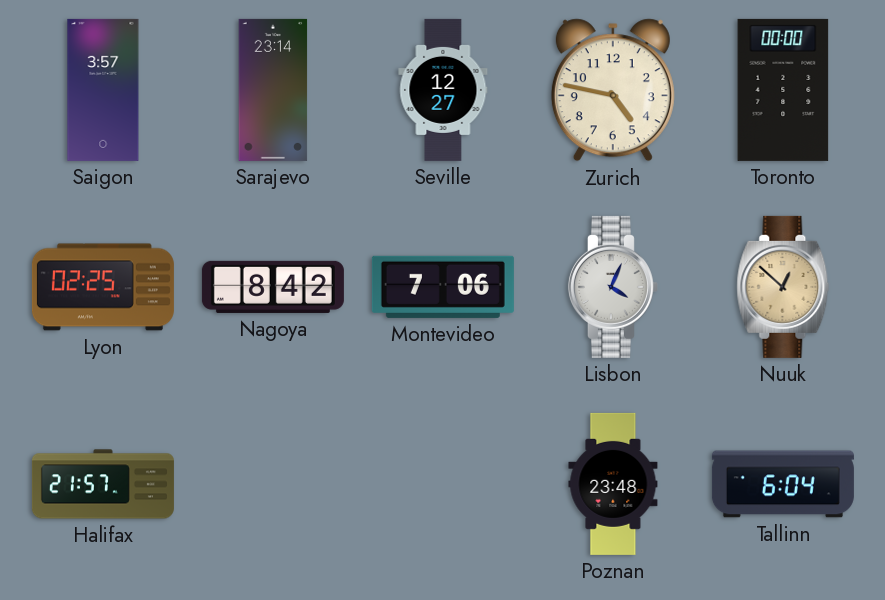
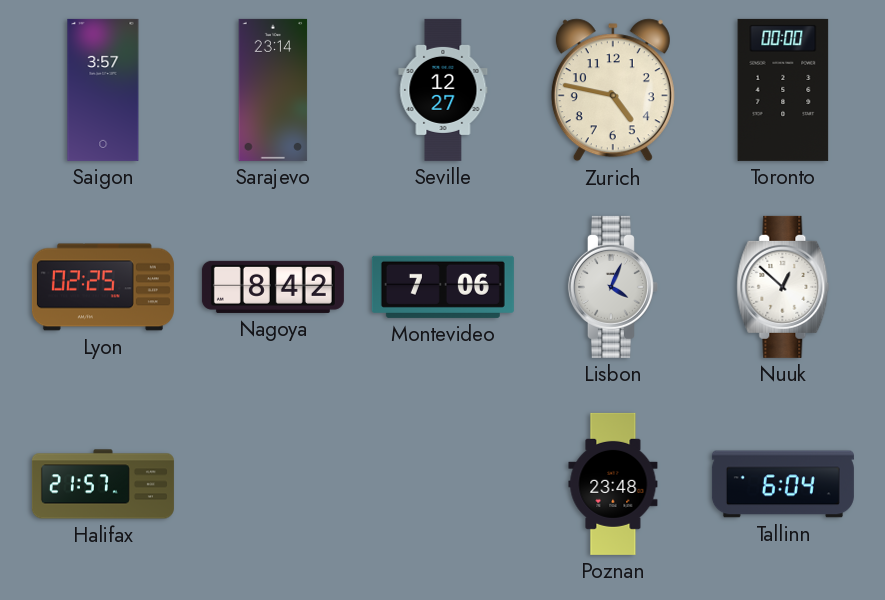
Nuuk dial: champagne -> white
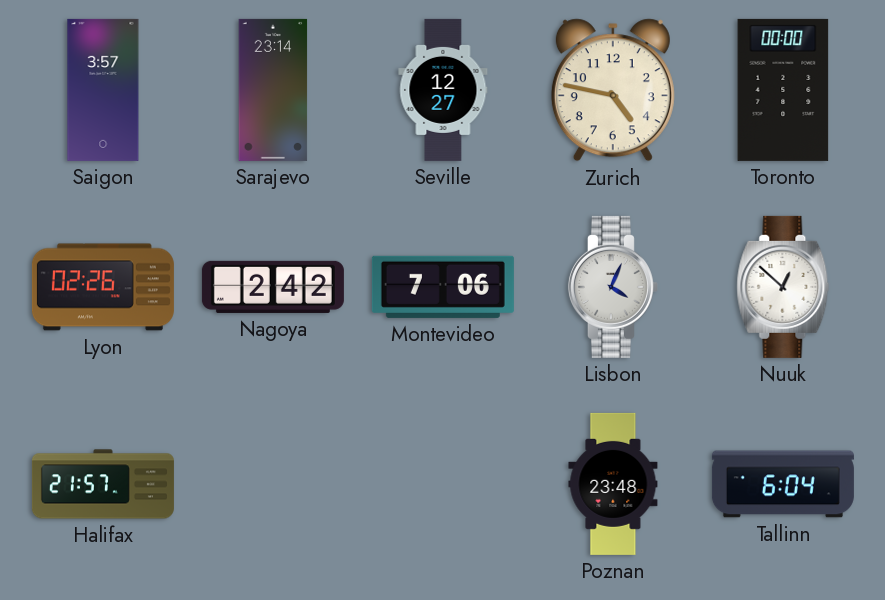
Lyon: 02:25 -> 02:26
Nagoya: 8:42 -> 2:42
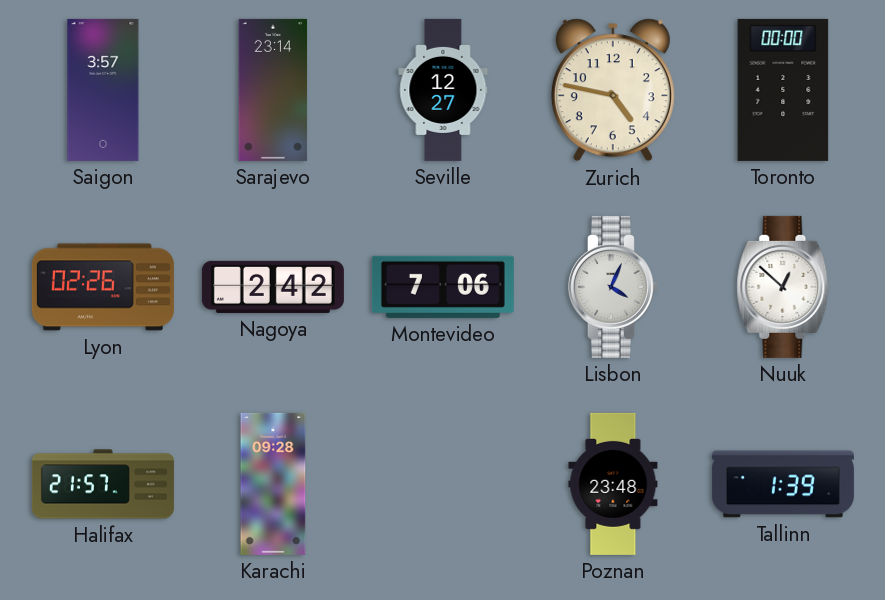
Karachi: none -> 09:28
Tallinn: 6:04 -> 1:39
